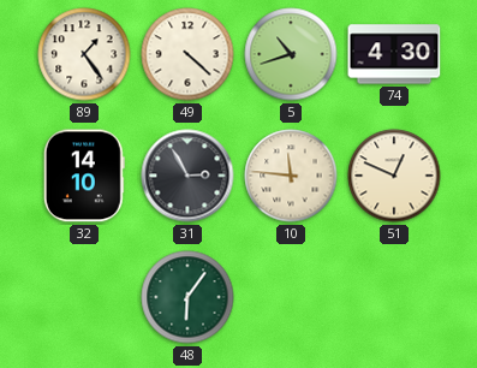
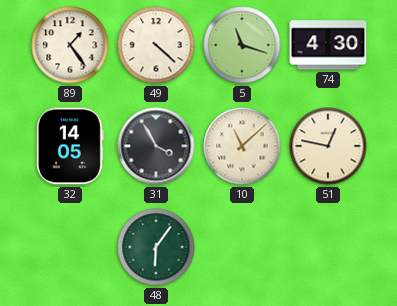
5: 10:42 -> 11:18
32: 14:10 -> 14:05
31: 2:55 -> 3:55
10: 11:46 -> 11:08
51: 12:49 -> 12:47
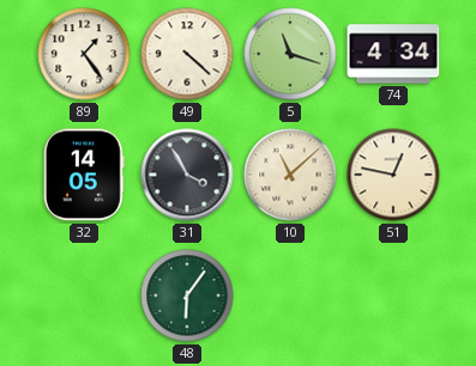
74: 4:30 -> 4:34
